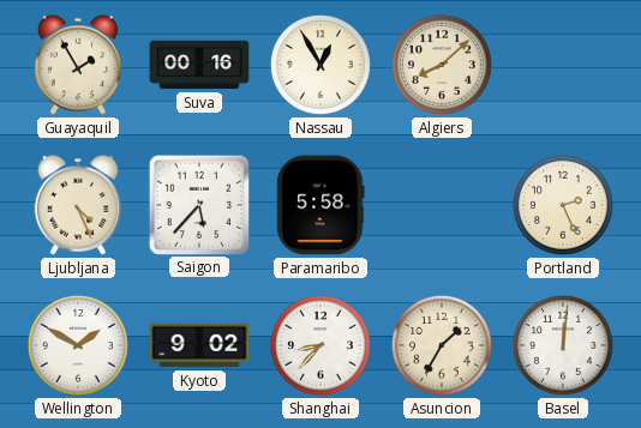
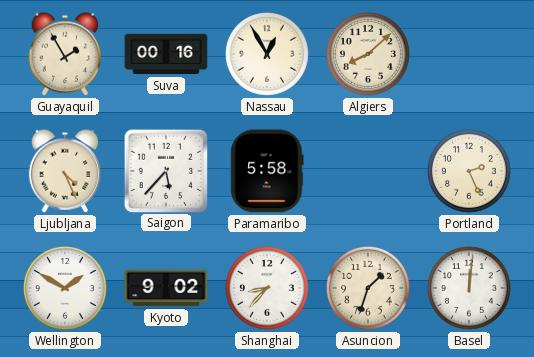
Asuncion: 1:35 -> 1:33
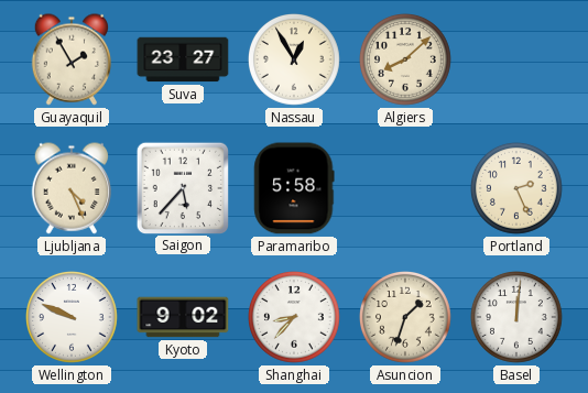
Suva: 00:16 -> 23:27
Wellington: 1:50 -> 9:49
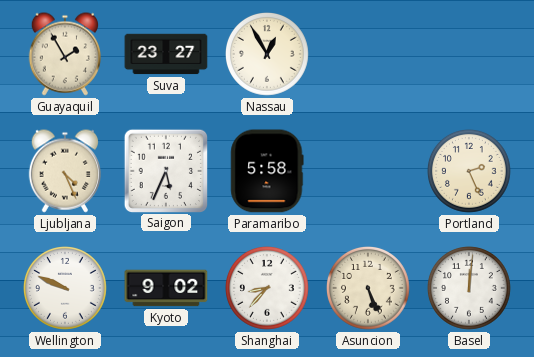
Algiers: 8:08 -> none
Saigon: 5:37 -> 5:34
Asuncion: 1:33 -> 5:26
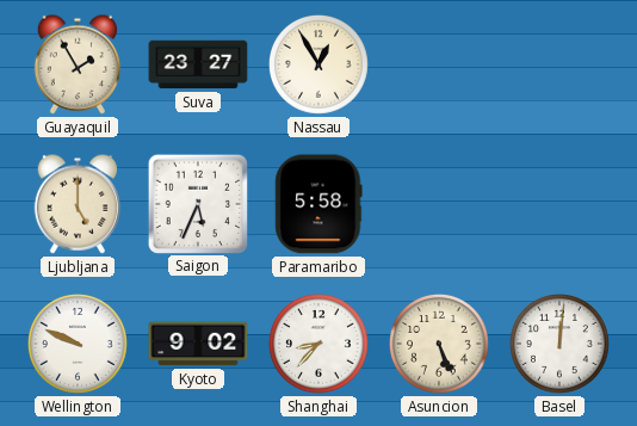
Ljubljana: 4:26 -> 5:00
Portland: 2:26 -> none
